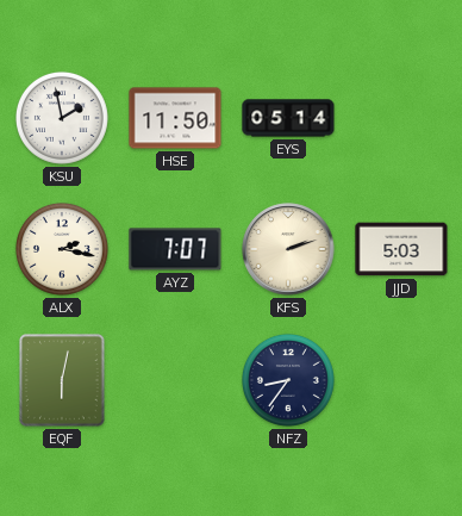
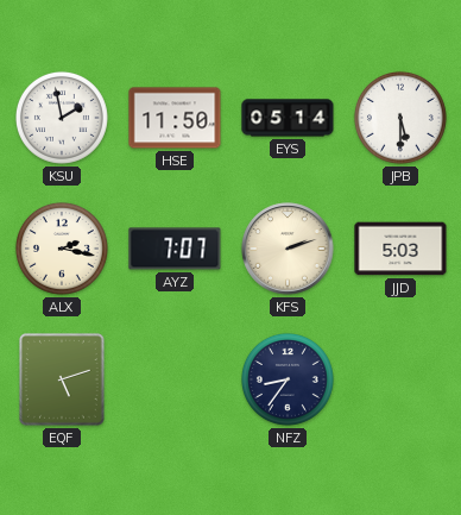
JPB: none -> 5:30
EQF: 6:02 -> 5:12
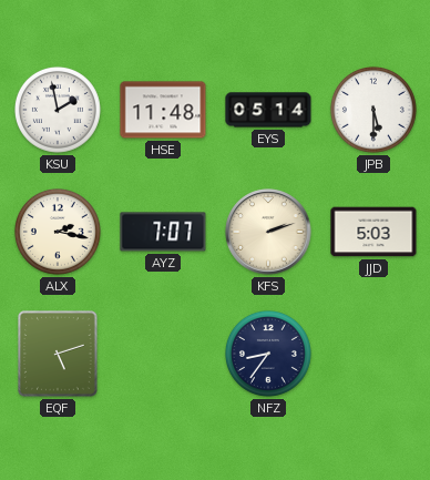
HSE: 11:50 -> 11:48
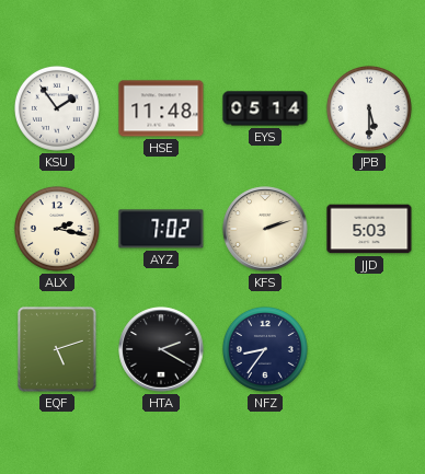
KSU: 1:58 -> 1:54
AYZ: 7:07 -> 7:02
HTA: none -> 2:20
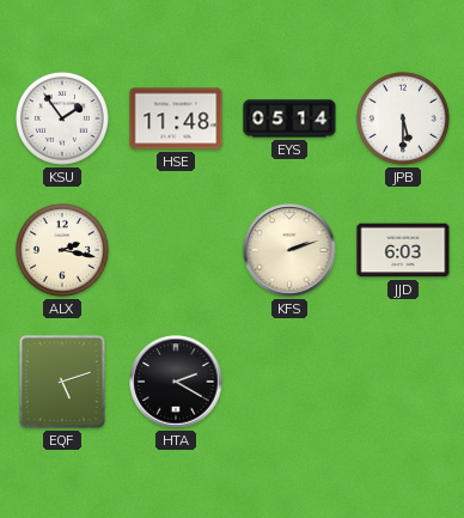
AYZ: 7:02 -> none
JJD: 5:03 -> 6:03
NFZ: 8:36 -> none
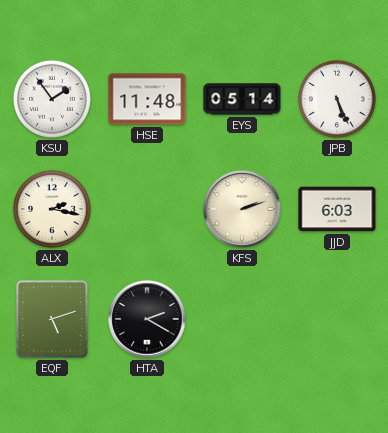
JPB: 5:30 -> 5:26
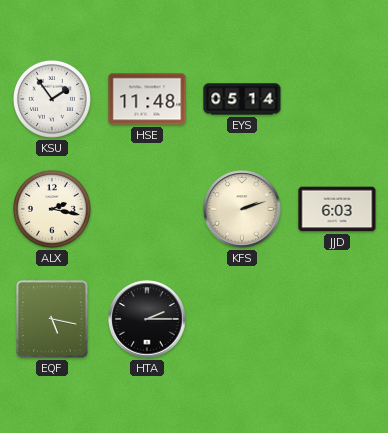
JPB: 5:26 -> none
EQF: 5:12 -> 5:17
HTA: 2:20 -> 2:15
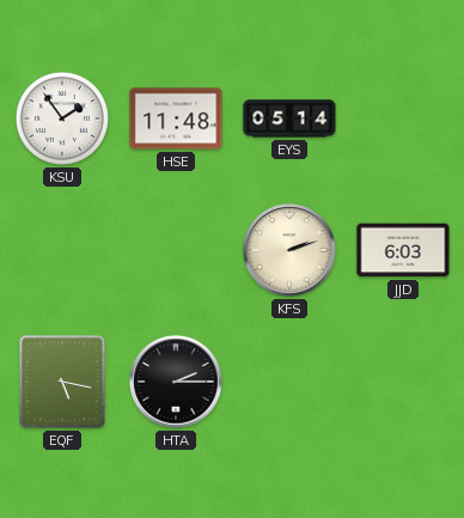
ALX: 2:17 -> none
